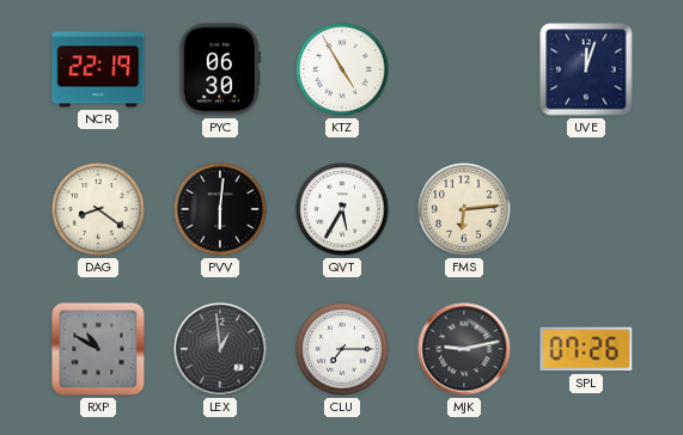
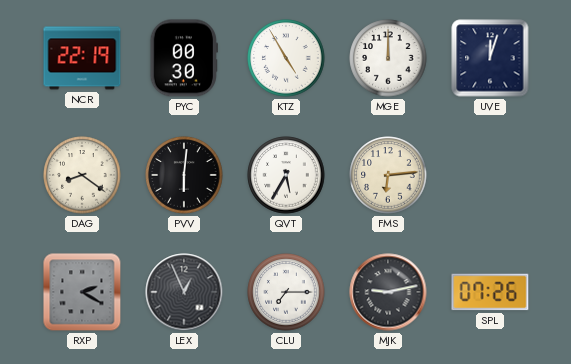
PYC: 06:30 -> 00:30
MGE: none -> 12:00
RXP: 10:50 -> 2:20
LEX: 12:59 -> 12:56
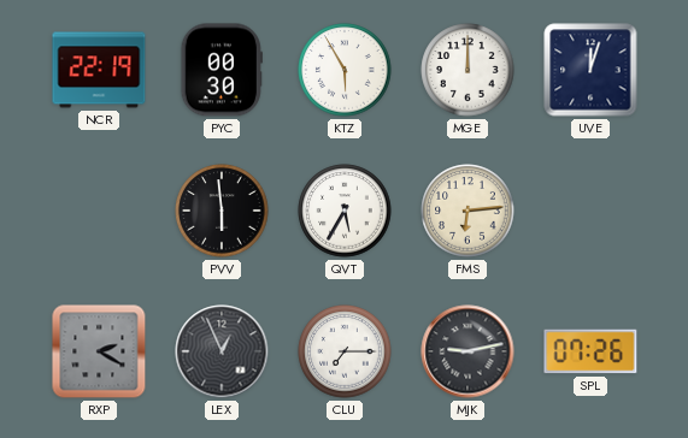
KTZ: 4:55 -> 5:55
DAG: 8:21 -> none
PVV: 6:01 -> 5:59
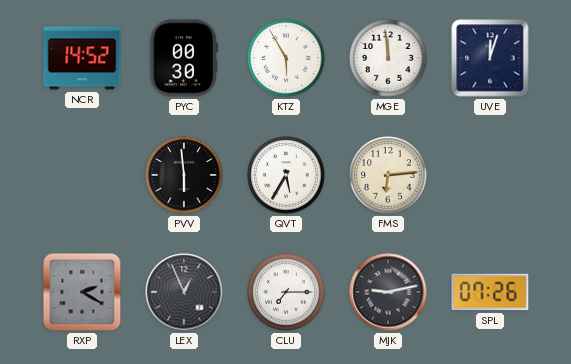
NCR: 22:19 -> 14:52
MGE: 12:00 -> 11:59
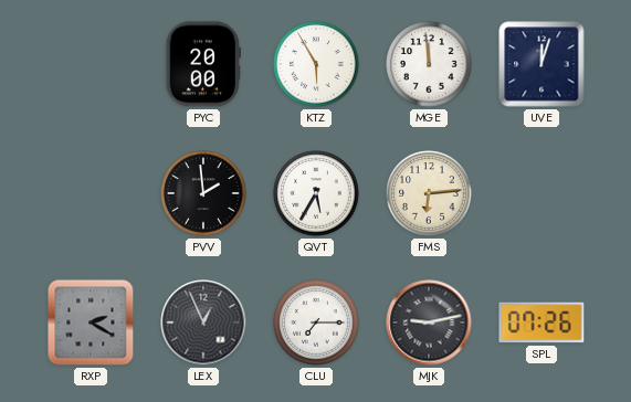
NCR: 14:52 -> none
PYC: 00:30 -> 20:00
PVV: 5:59 -> 1:59
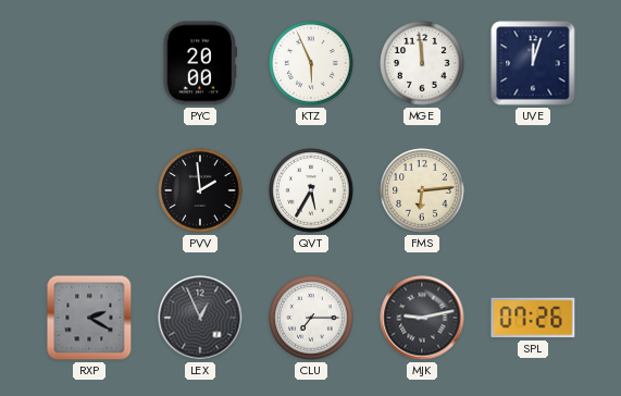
KTZ: 5:55 -> 5:56
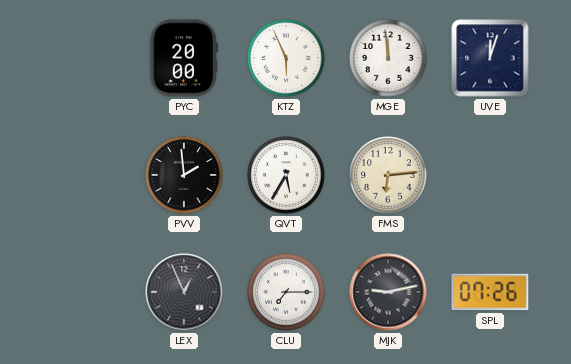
RXP: 2:20 -> none
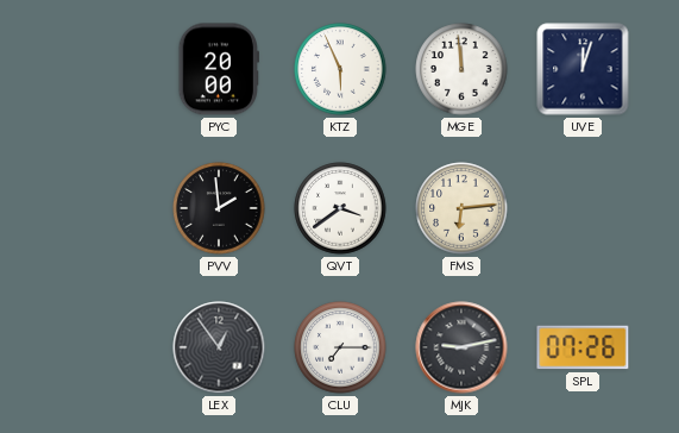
QVT: 5:35 -> 3:39
LEX: 12:56 -> 12:54
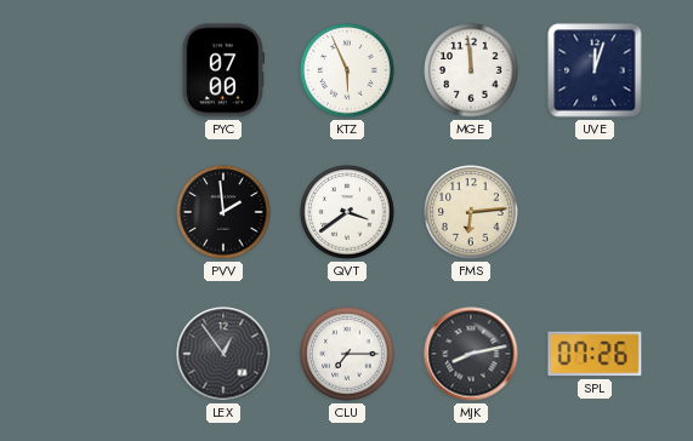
PYC: 20:00 -> 07:00
MJK: 9:13 -> 8:13
